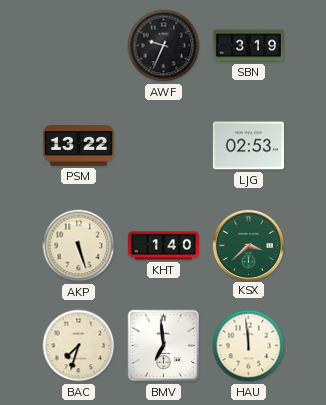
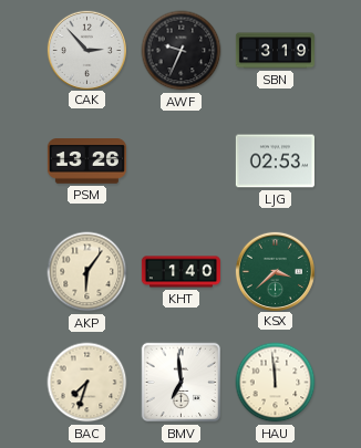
CAK: none -> 2:53
PSM: 13:22 -> 13:26
AKP: 5:27 -> 6:06
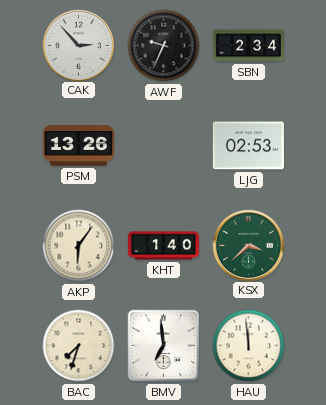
SBN: 3:19 -> 2:34
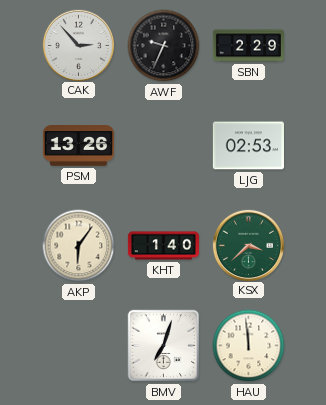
SBN: 2:34 -> 2:29
BAC: 7:33 -> none
BMV: 6:59 -> 7:03
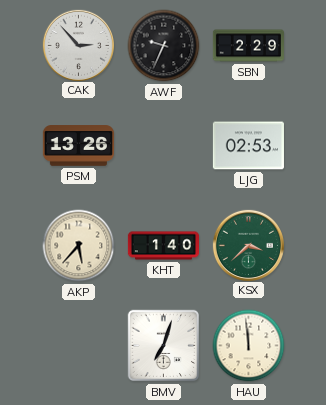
AKP: 6:06 -> 5:37
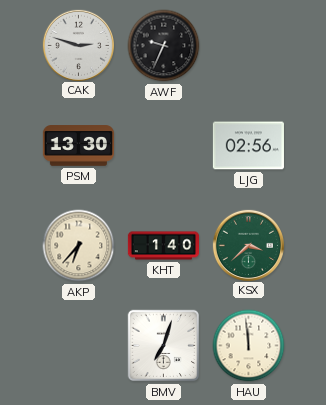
CAK: 2:53 -> 2:48
SBN: 2:29 -> none
PSM: 13:26 -> 13:30
LJG: 02:53 -> 02:56
AKP: 5:37 -> 6:37
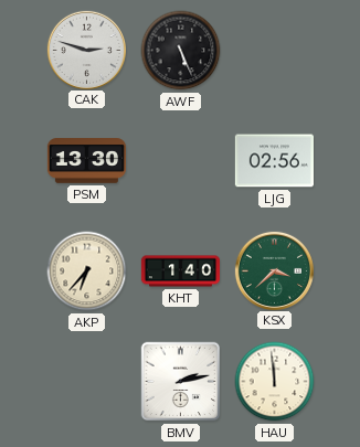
AWF: 9:34 -> 5:26
BMV: 7:03 -> 2:13
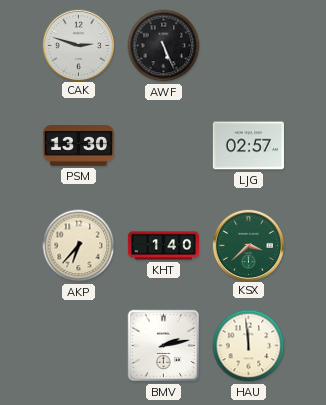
LJG: 02:56 -> 02:57
